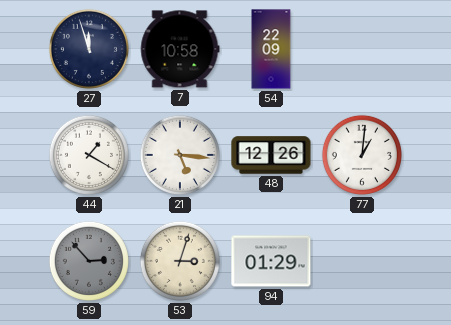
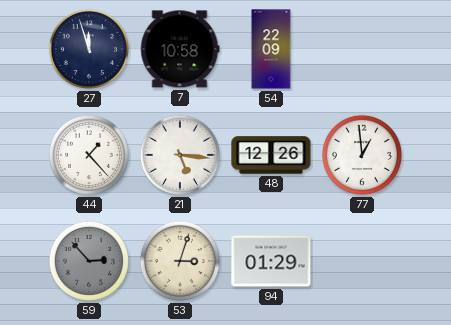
44: 1:20 -> 1:23
77: 1:01 -> 12:59
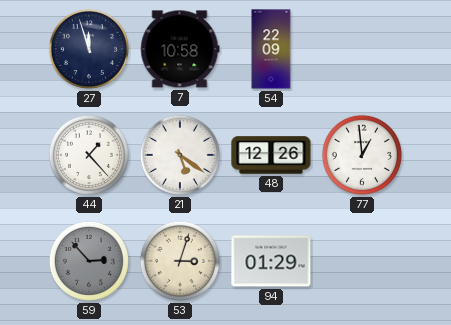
21: 5:16 -> 5:21
